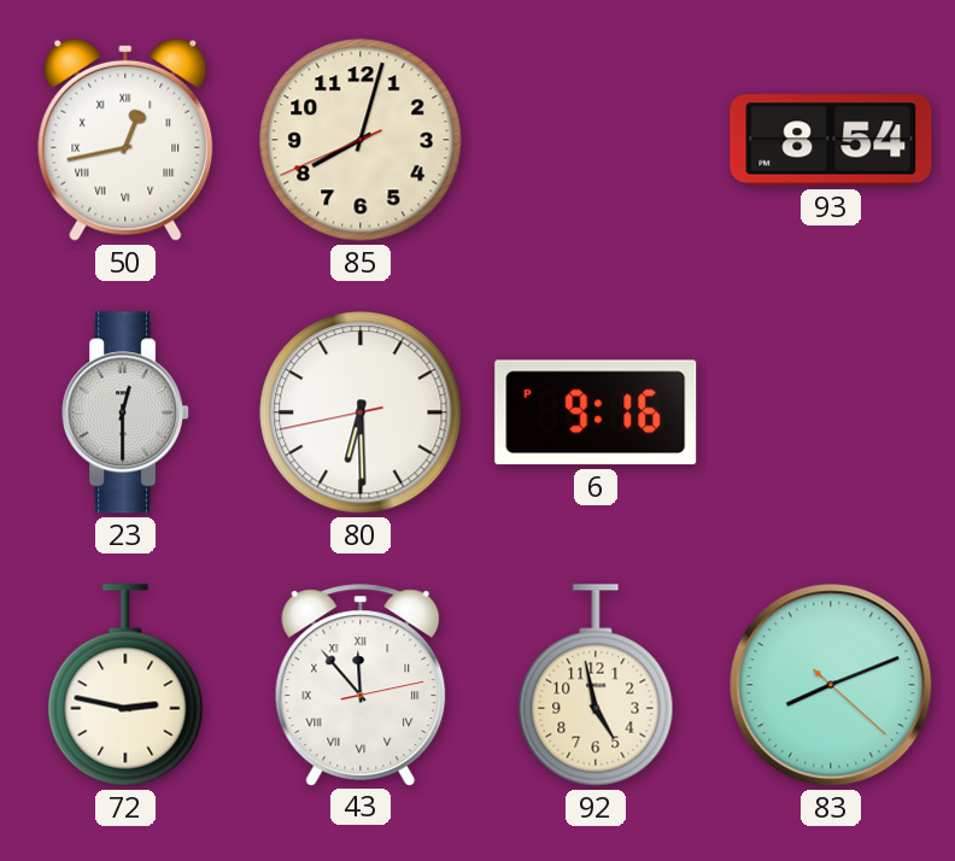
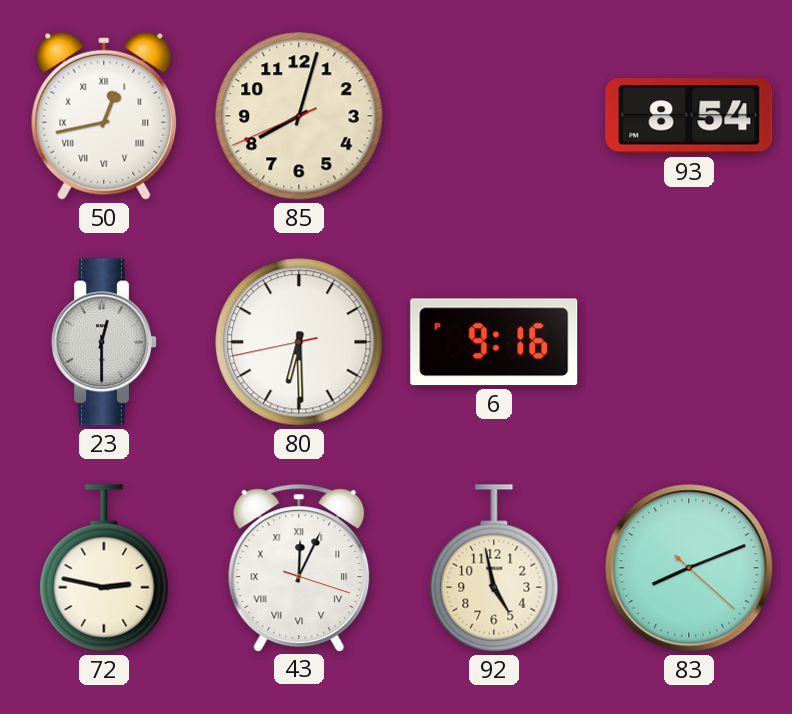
43: 11:53 -> 12:04
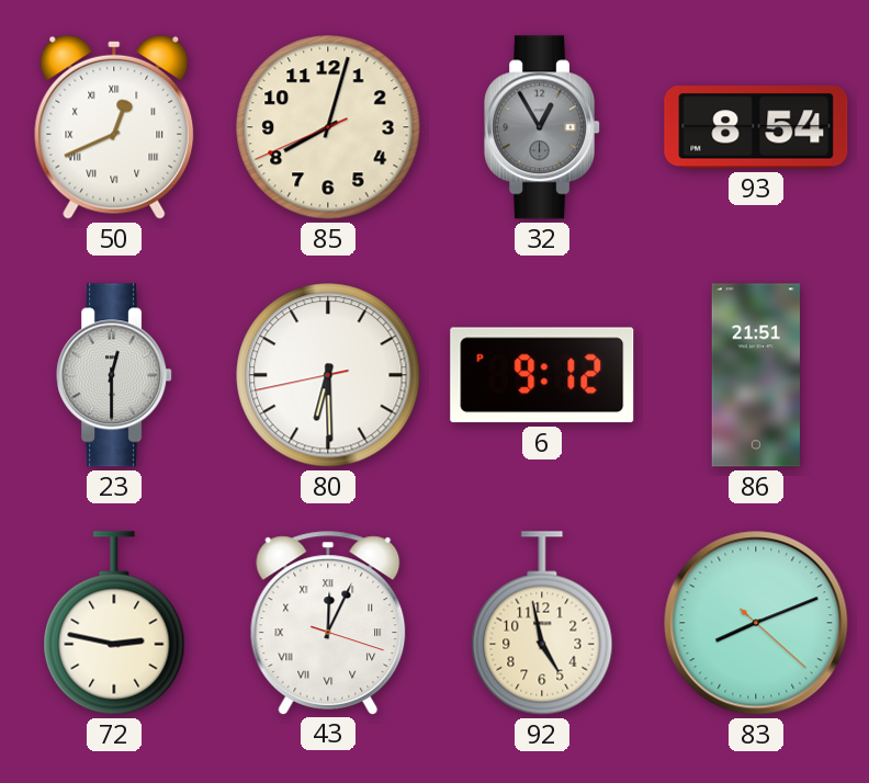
50: 12:43 -> 12:41
32: none -> 12:55
6: 9:16 -> 9:12
86: none -> 21:51
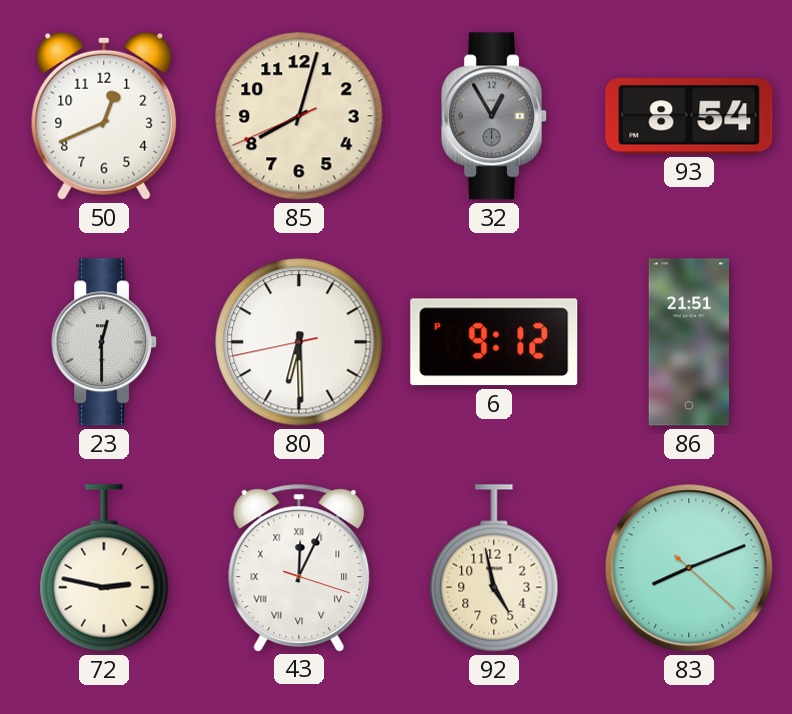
50 numerals: Roman -> Arabic
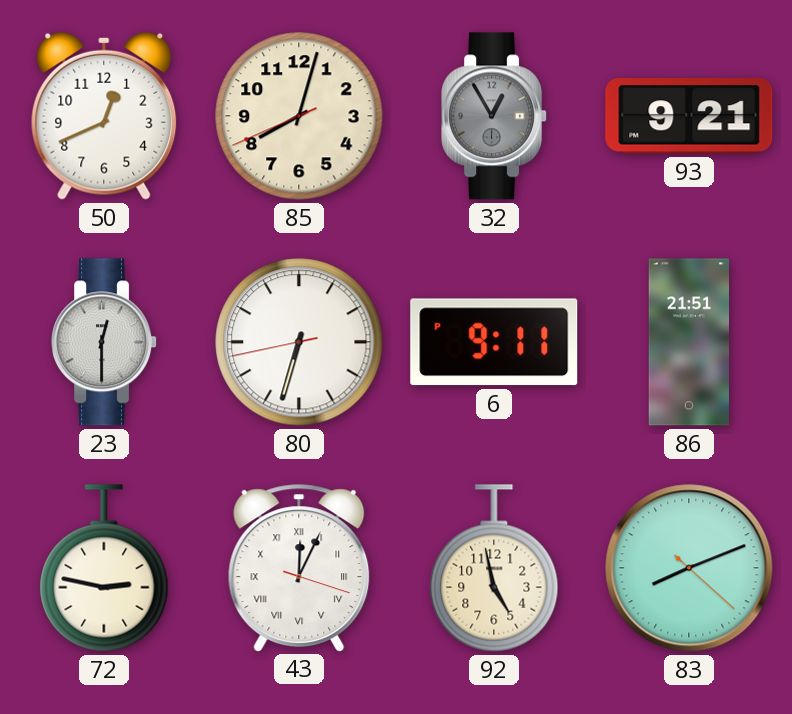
93: 8:54 -> 9:21
80: 6:29 -> 6:32
6: 9:12 -> 9:11
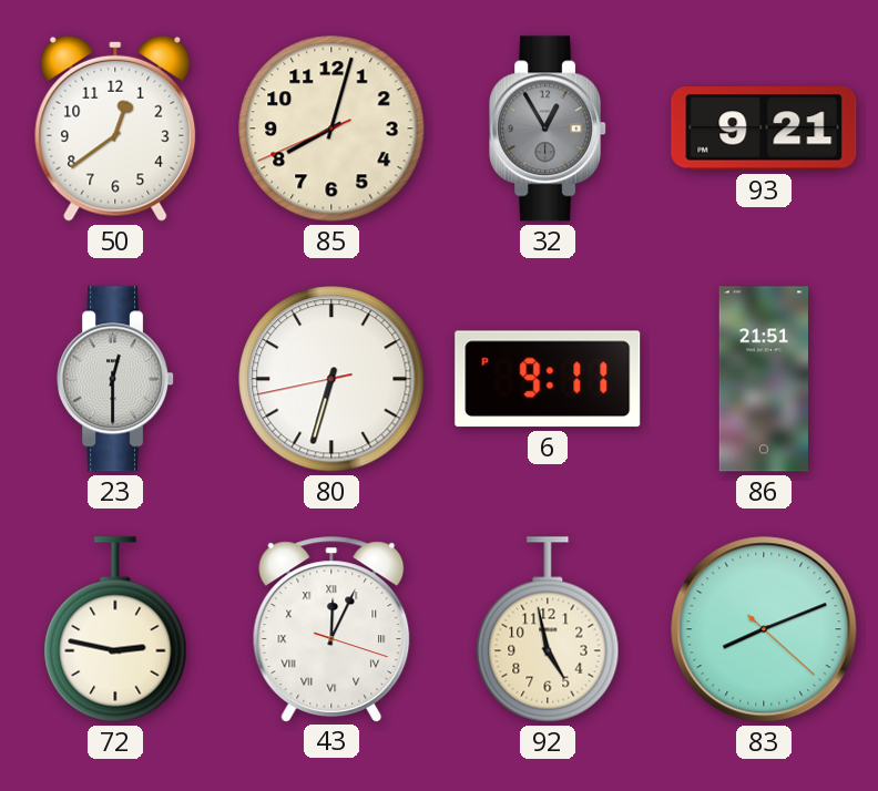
50: 12:41 -> 12:39
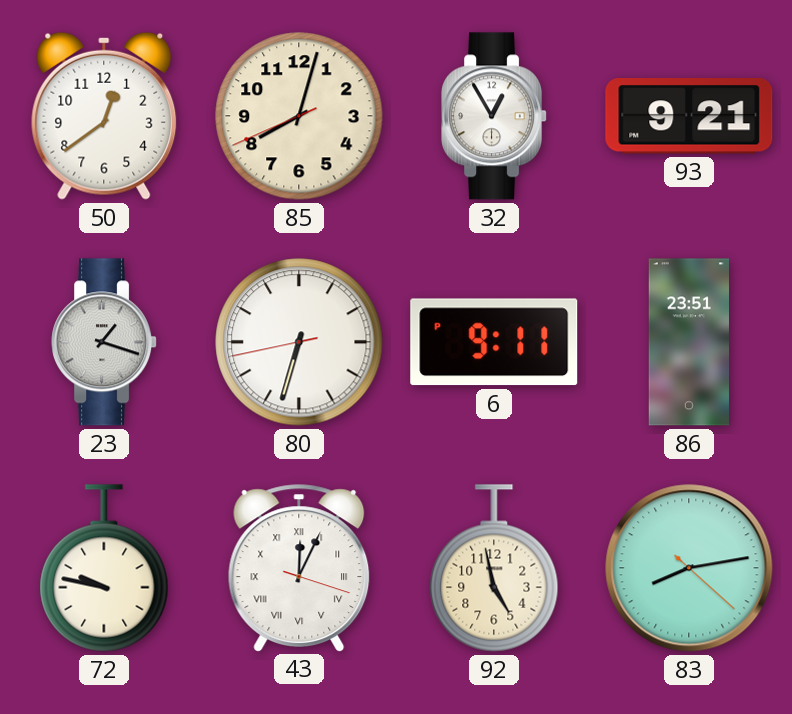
32 dial: grey -> white
23: 12:30 -> 1:18
86: 21:51 -> 23:51
72: 2:47 -> 9:47
83: 8:11 -> 8:13
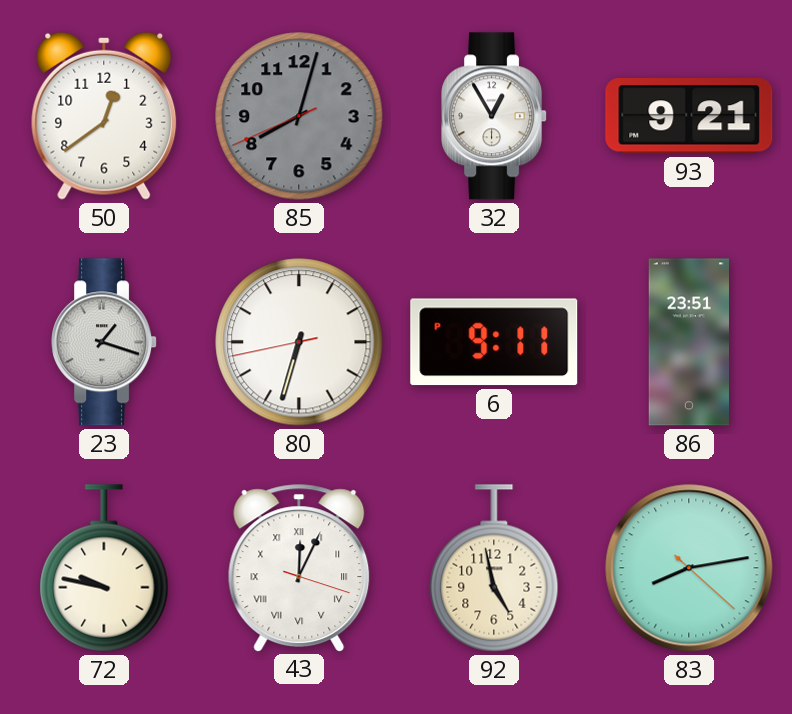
85 dial: cream -> grey
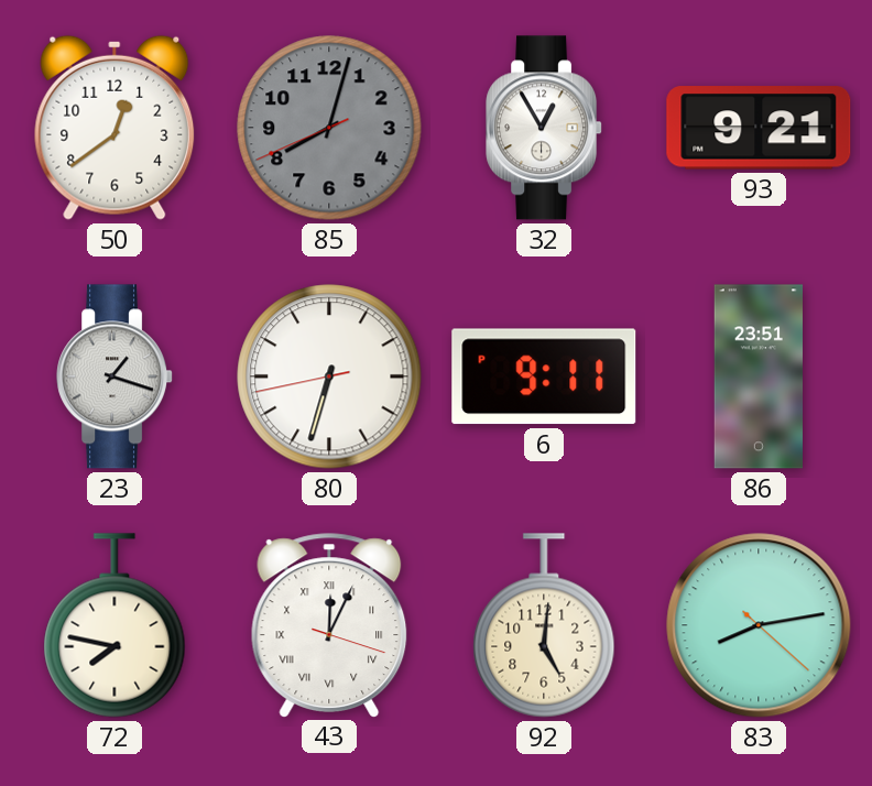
72: 9:47 -> 7:47
92: 4:58 -> 5:01
